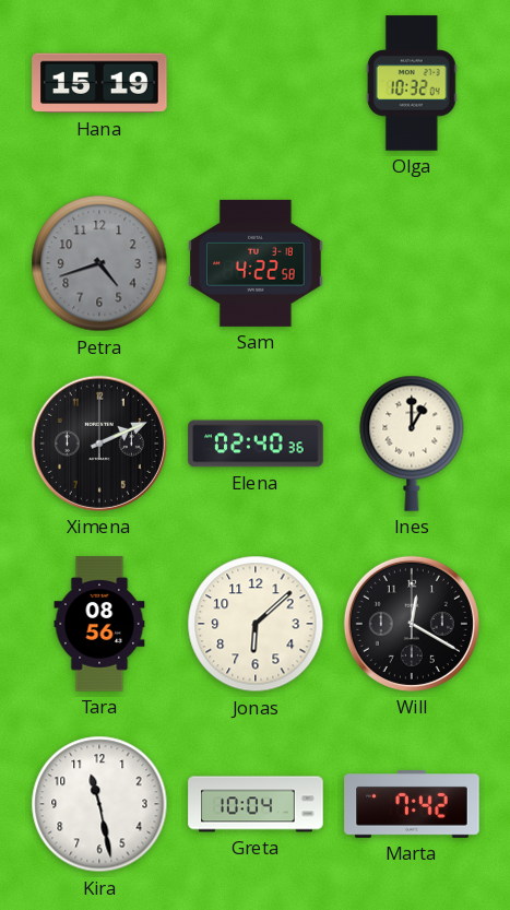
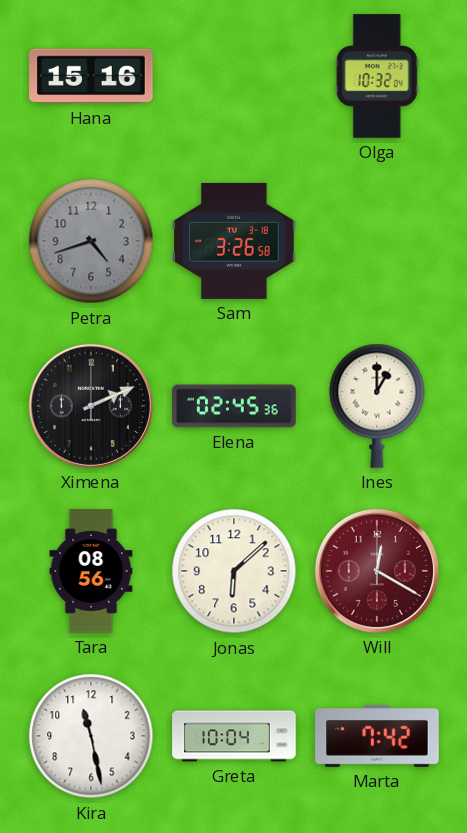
Hana: 15:19 -> 15:16
Sam: 4:22 -> 3:26
Elena: 02:40 -> 02:45
Will dial: black -> burgundy
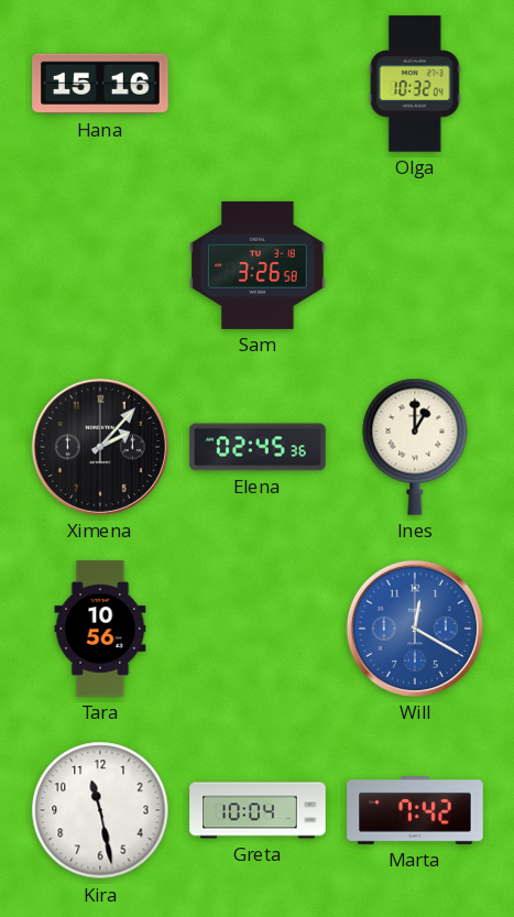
Petra: 4:42 -> none
Ximena: 2:11 -> 2:07
Tara: 08:56 -> 10:56
Jonas: 6:08 -> none
Will dial: burgundy -> blue
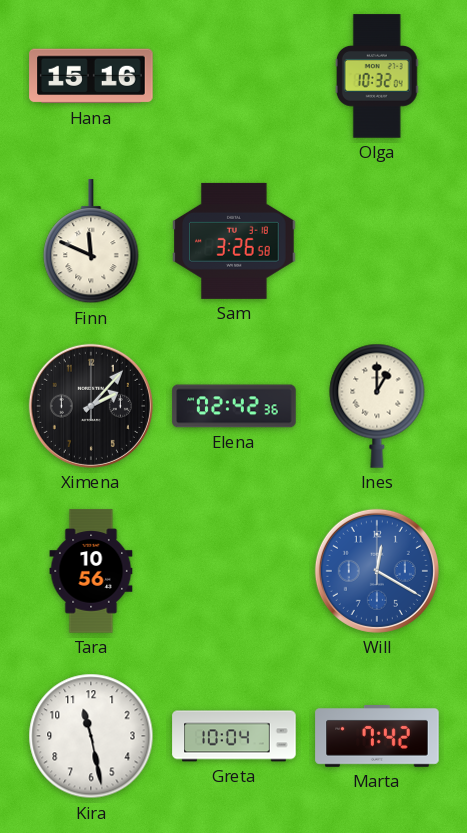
Finn: none -> 11:49
Elena: 02:45 -> 02:42
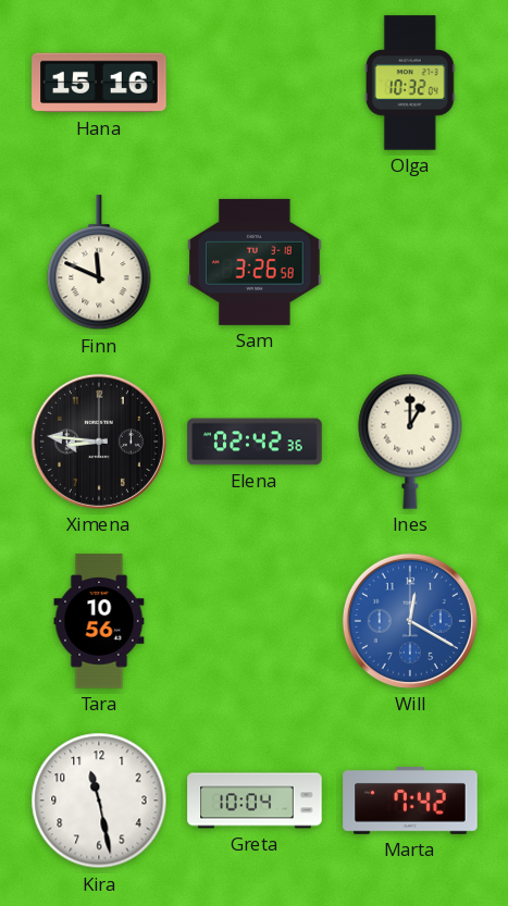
Ximena: 2:07 -> 8:46
